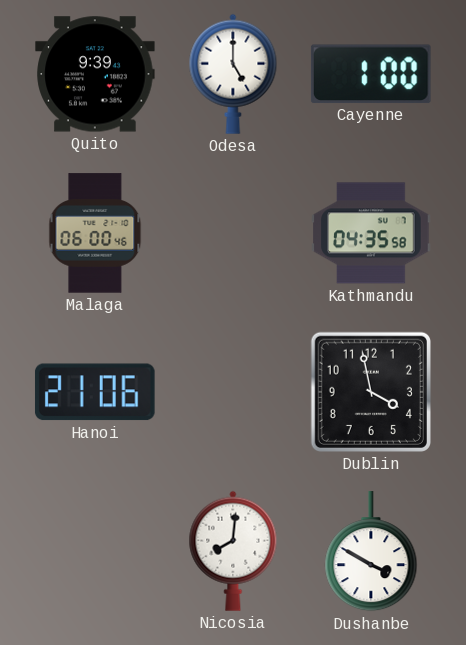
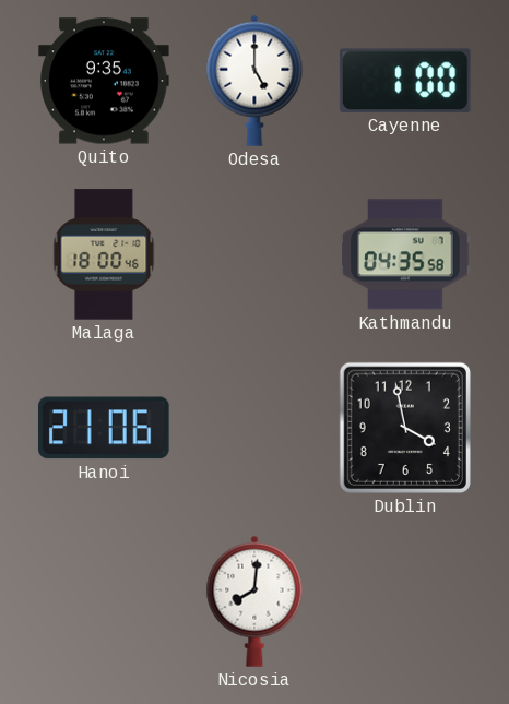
Quito: 9:39 -> 9:35
Malaga: 06:00 -> 18:00
Dushanbe: 3:50 -> none
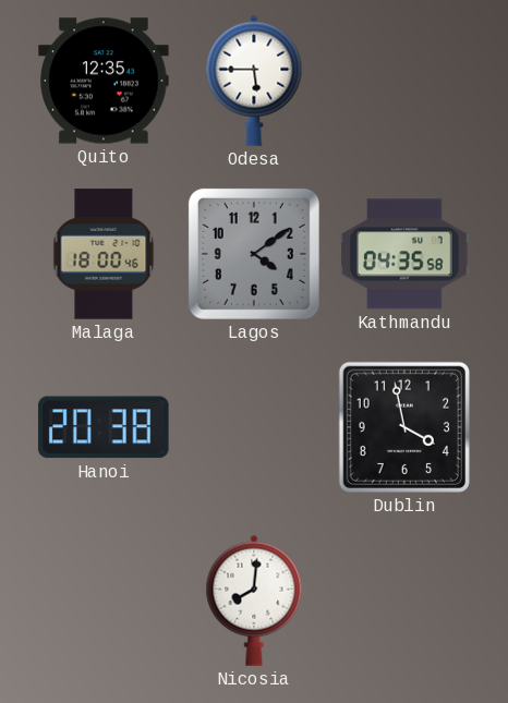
Quito: 9:35 -> 12:35
Odesa: 5:00 -> 5:45
Cayenne: 1:00 -> none
Lagos: none -> 4:09
Hanoi: 21:06 -> 20:38
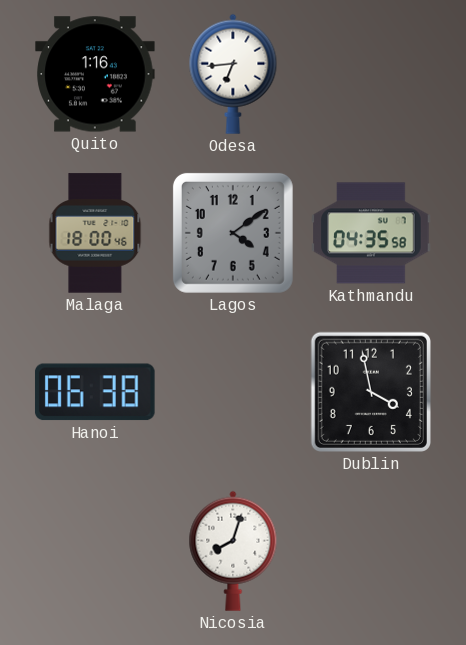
Quito: 12:35 -> 1:16
Odesa: 5:45 -> 6:44
Hanoi: 20:38 -> 06:38
Nicosia: 8:01 -> 8:03
